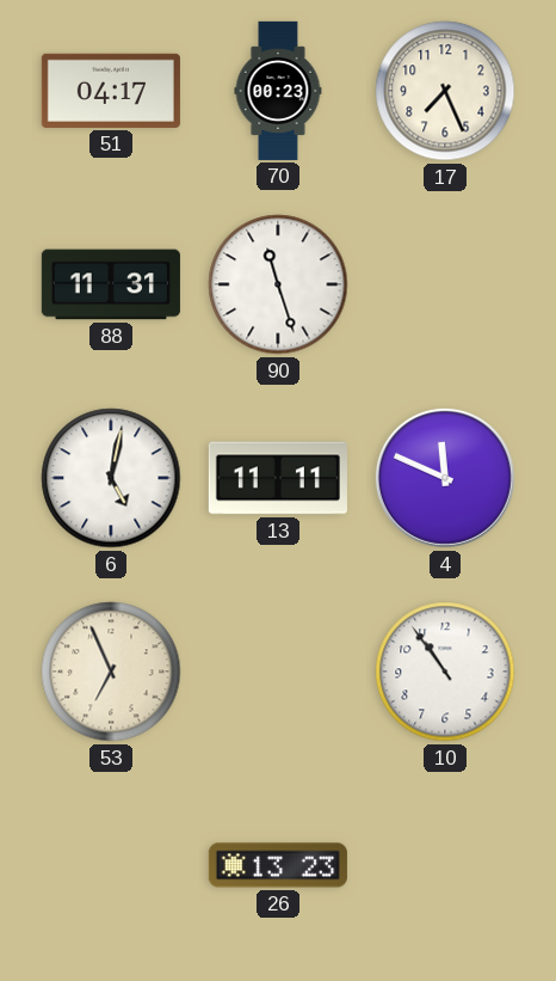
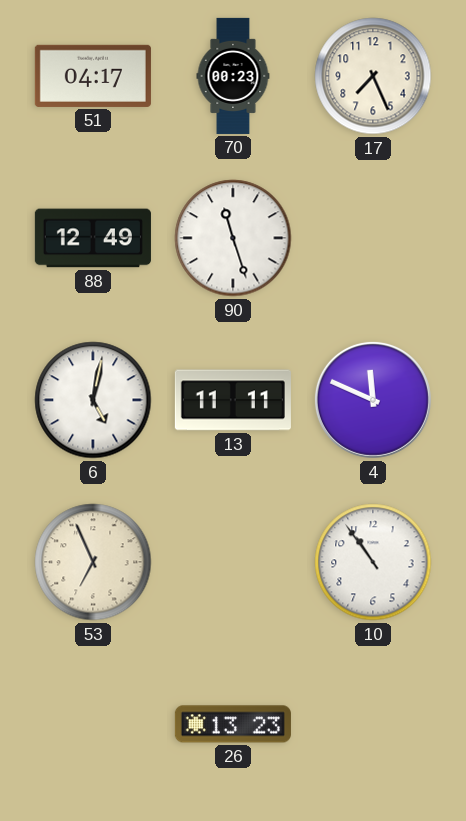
88: 11:31 -> 12:49
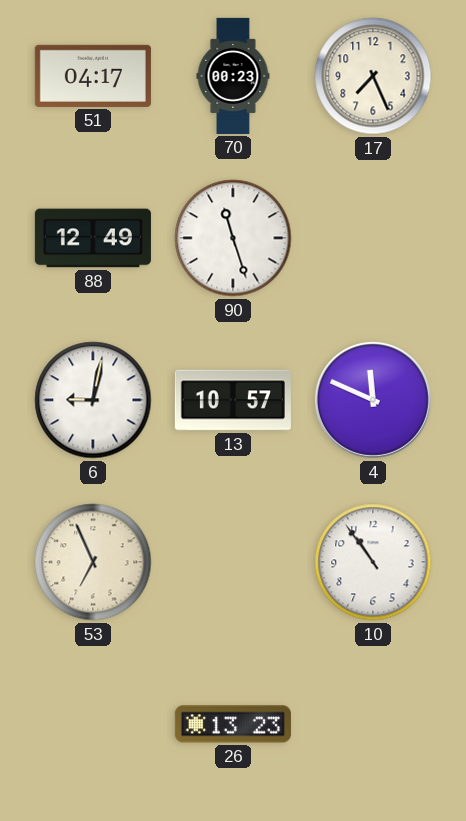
6: 5:02 -> 9:02
13: 11:11 -> 10:57
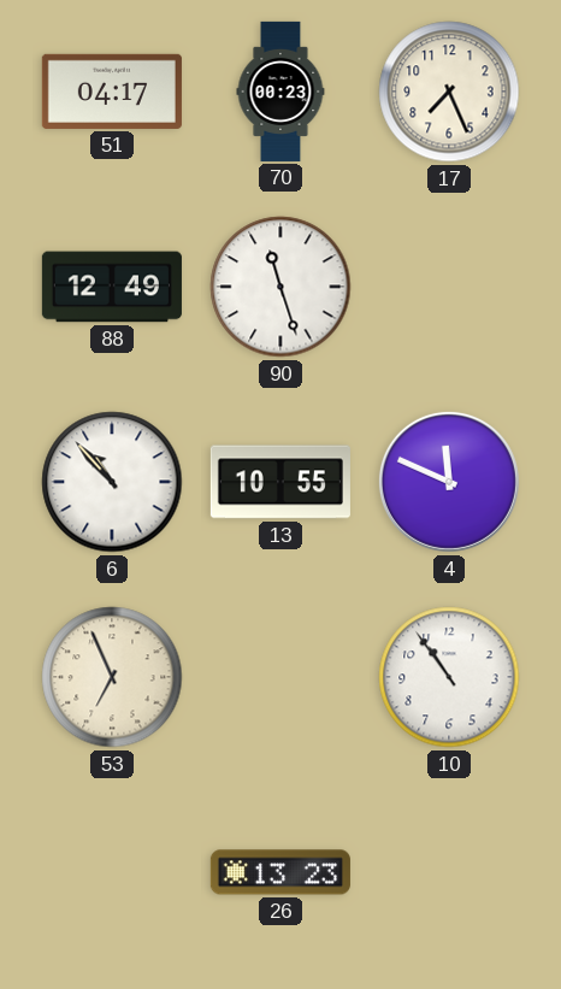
6: 9:02 -> 10:53
13: 10:57 -> 10:55
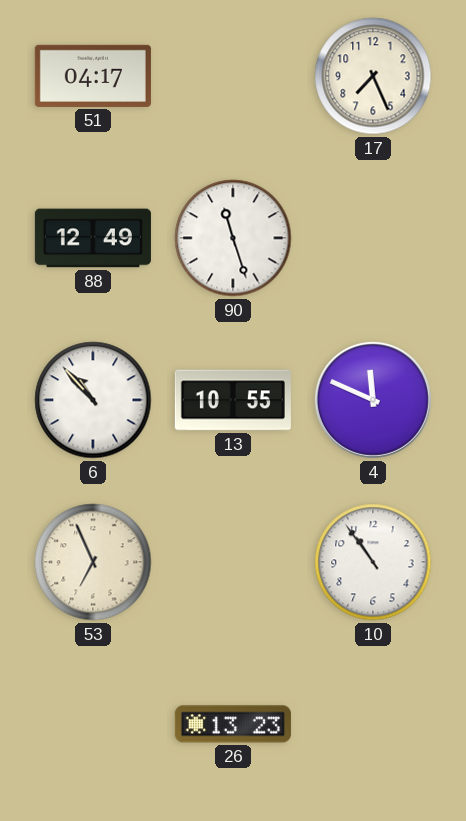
70: 00:23 -> none
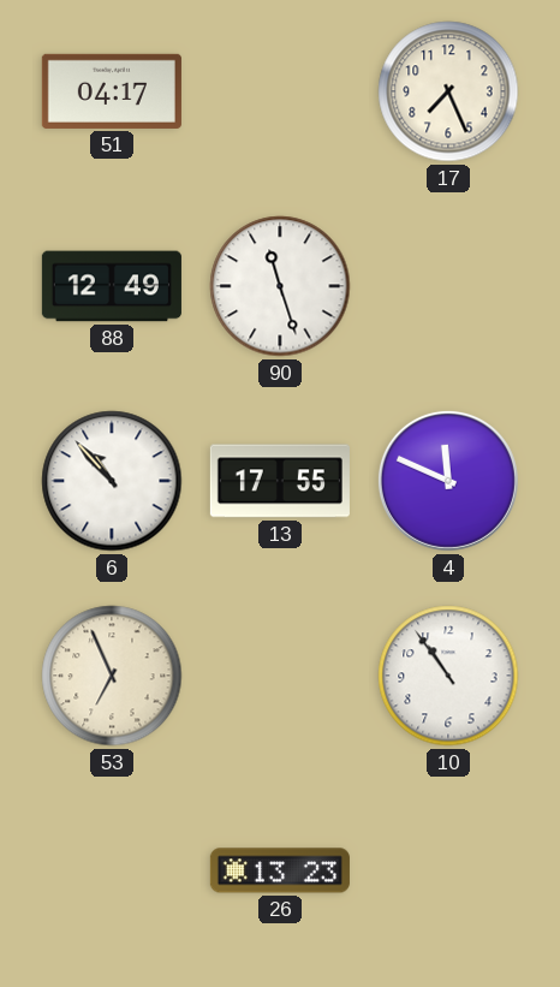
13: 10:55 -> 17:55
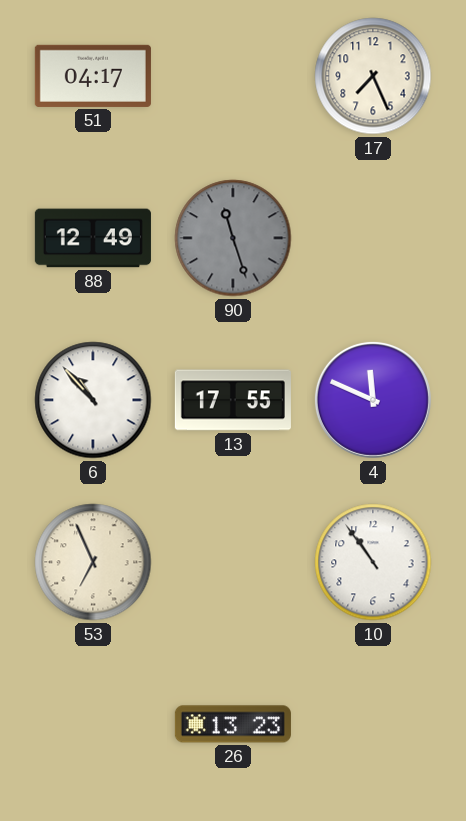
90 dial: white -> grey
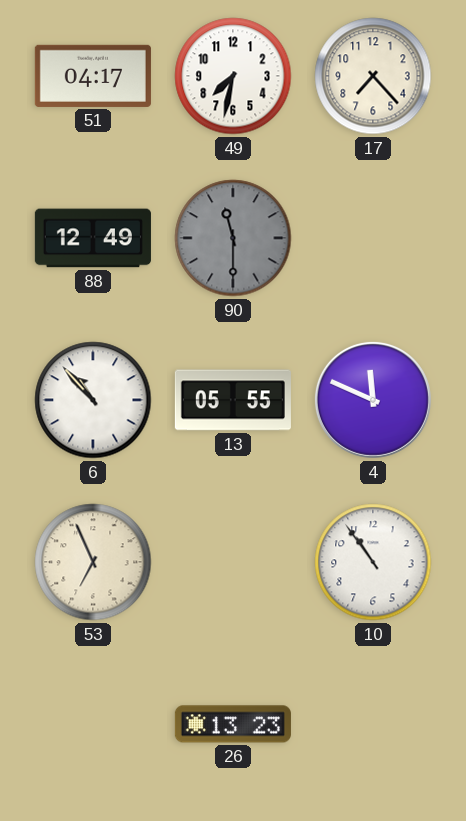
49: none -> 7:32
17: 7:26 -> 7:23
90: 11:27 -> 11:30
13: 17:55 -> 05:55
